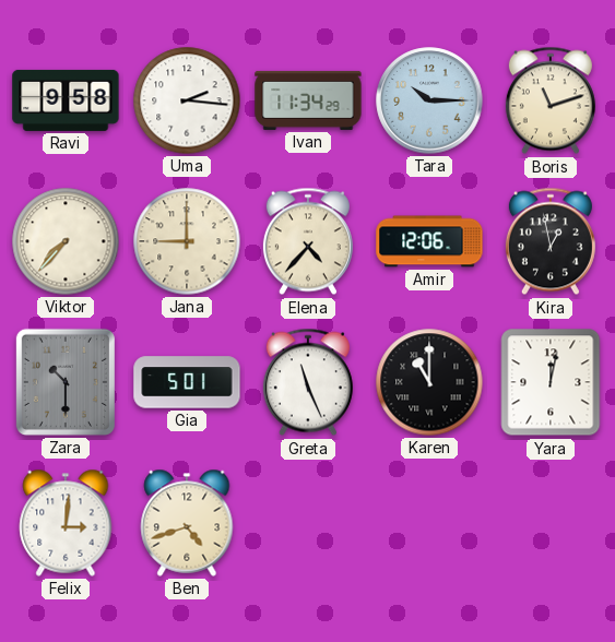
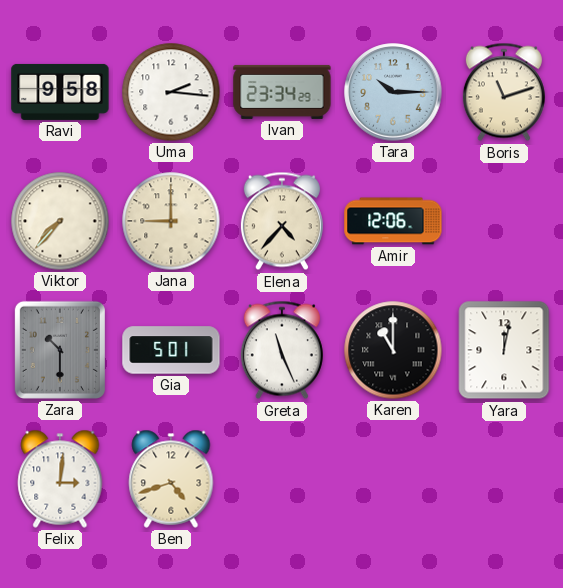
Ivan: 11:34 -> 23:34
Kira: 12:58 -> none
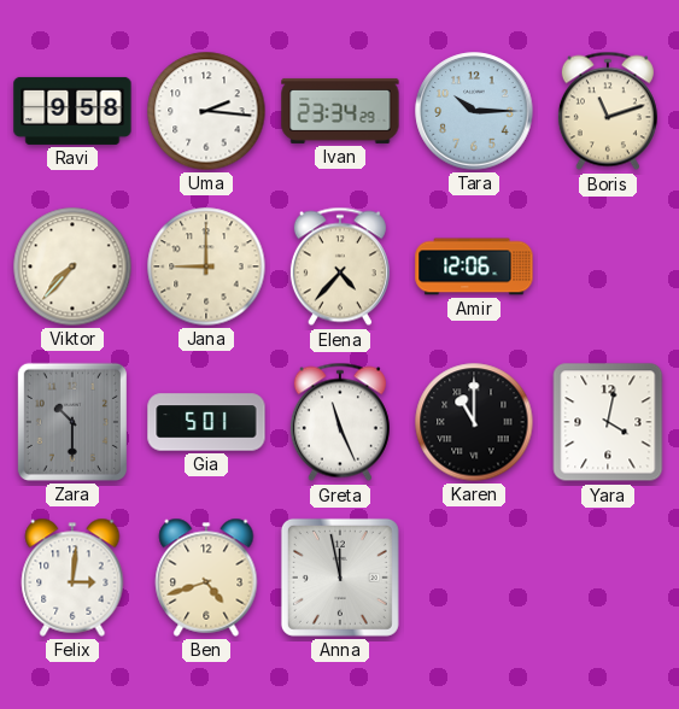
Yara: 12:02 -> 4:02
Anna: none -> 11:58
